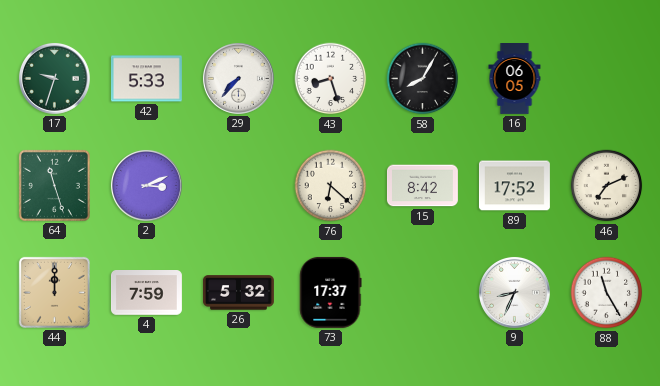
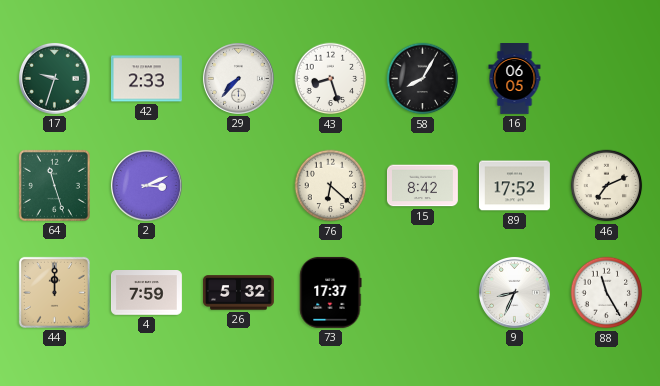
42: 5:33 -> 2:33
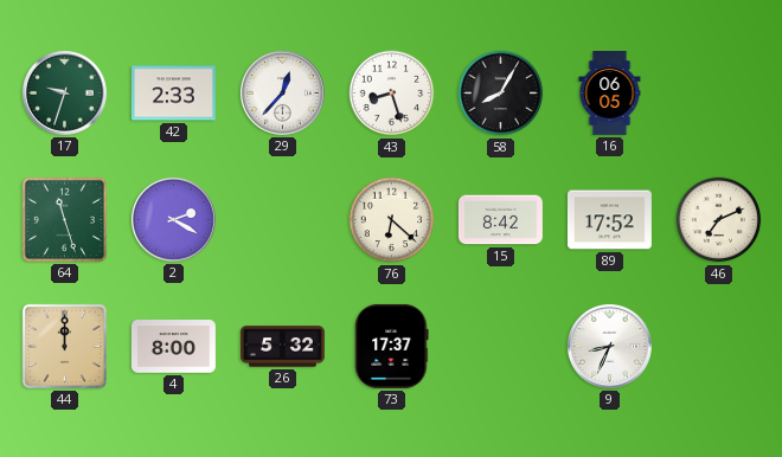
29: 7:37 -> 12:37
2: 3:11 -> 2:20
4: 7:59 -> 8:00
88: 11:25 -> none
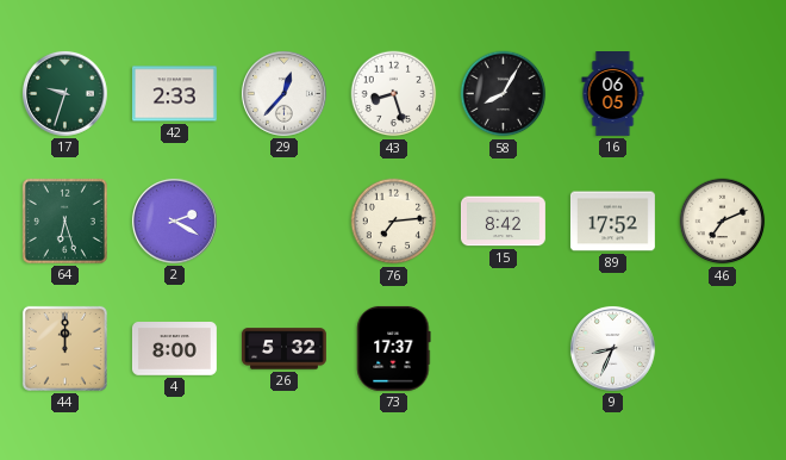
64: 11:27 -> 6:27
76: 6:22 -> 7:14
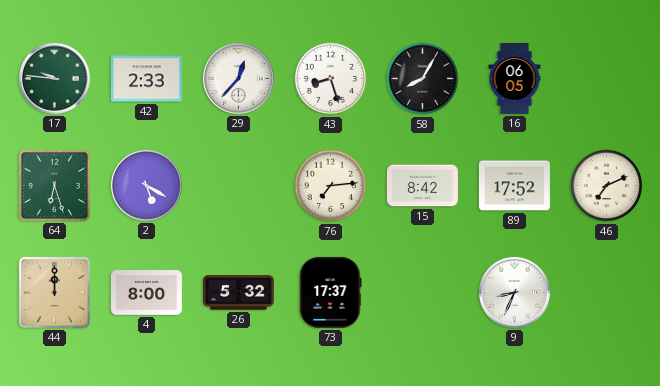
17: 9:33 -> 9:46
2: 2:20 -> 5:20
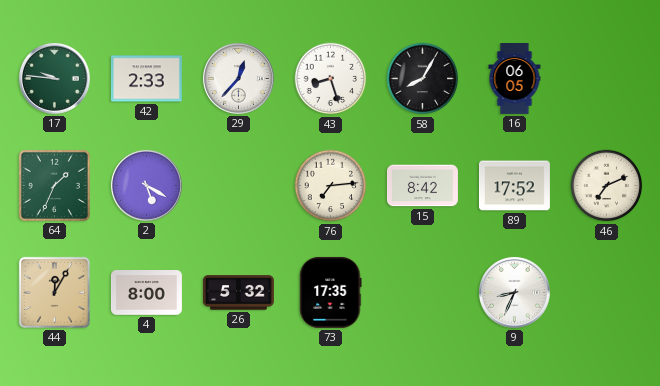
64: 6:27 -> 1:34
44: 12:00 -> 12:05
73: 17:37 -> 17:35
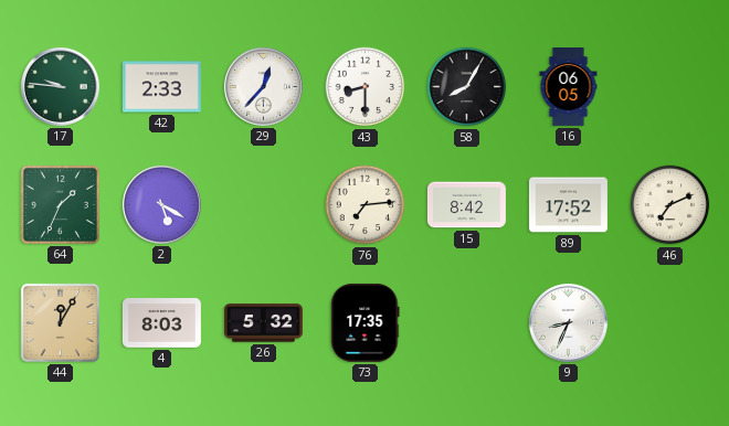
43: 8:27 -> 8:30
4: 8:00 -> 8:03
